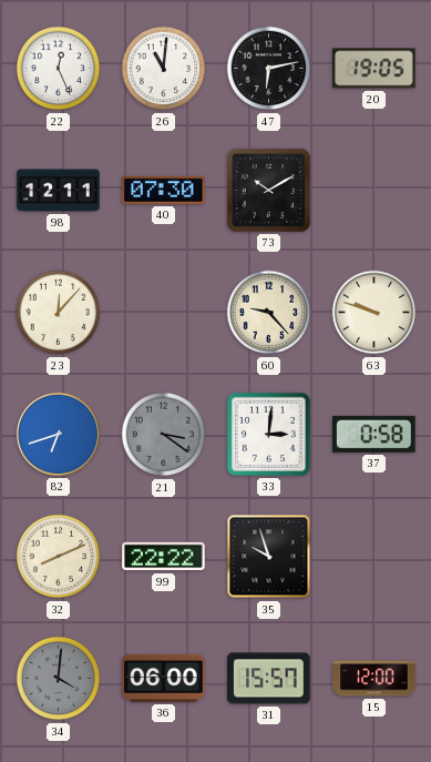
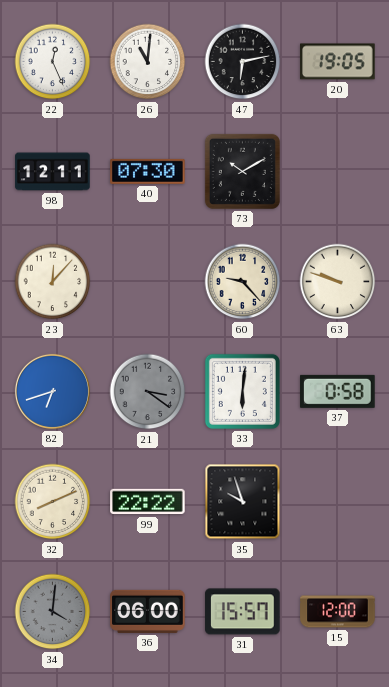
33: 3:01 -> 6:01
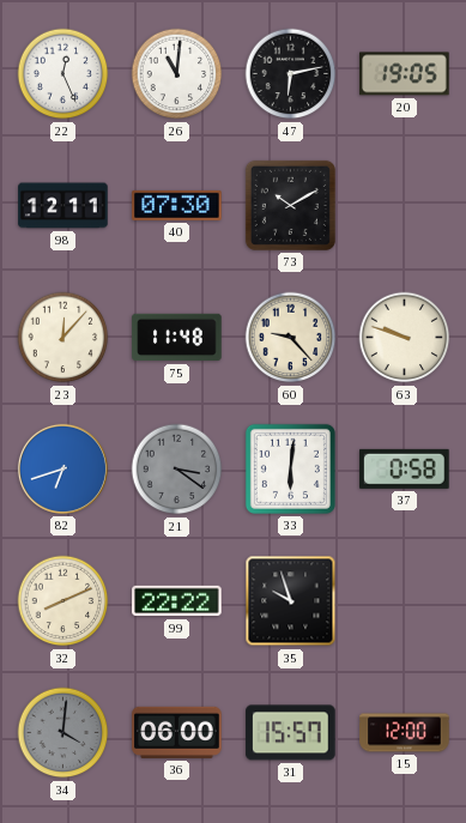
75: none -> 11:48
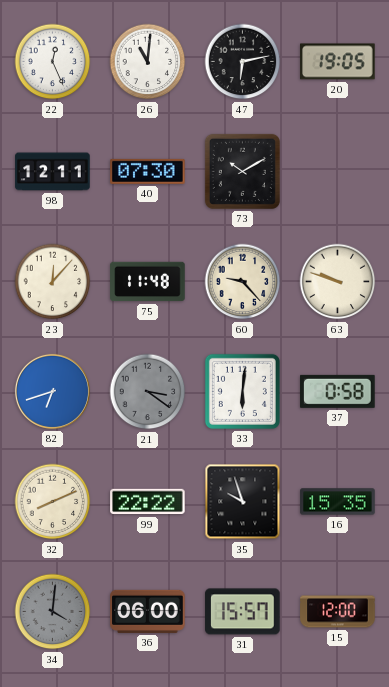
16: none -> 15:35
